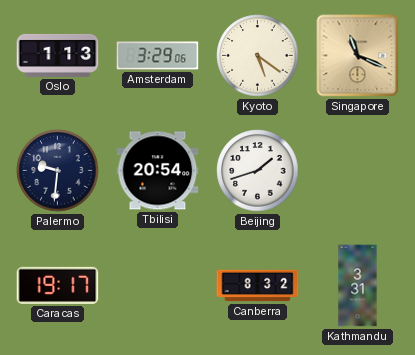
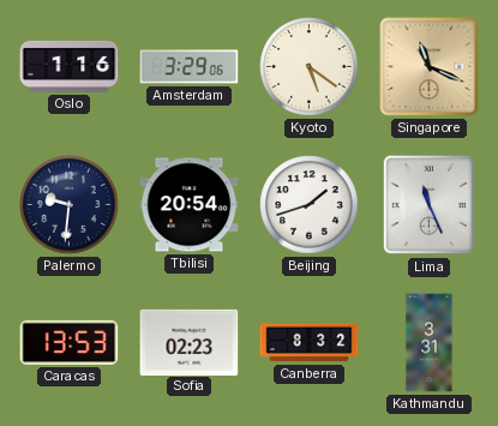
Oslo: 1:13 -> 1:16
Lima: none -> 11:26
Caracas: 19:17 -> 13:53
Sofia: none -> 02:23
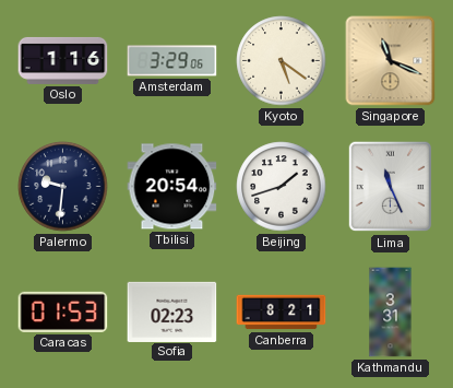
Caracas: 13:53 -> 01:53
Canberra: 8:32 -> 8:21
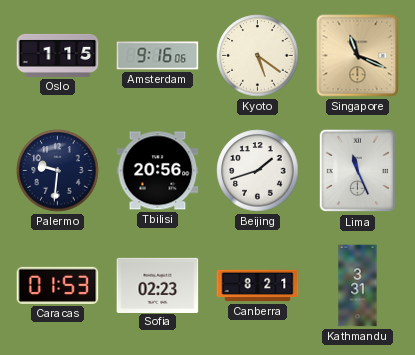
Oslo: 1:16 -> 1:15
Amsterdam: 3:29 -> 9:16
Tbilisi: 20:54 -> 20:56
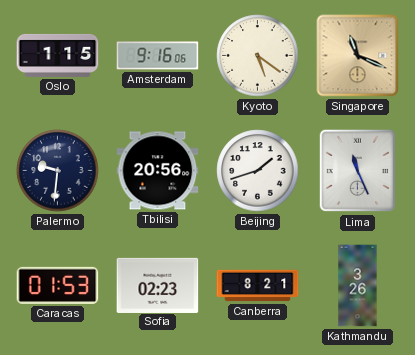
Kathmandu: 3:31 -> 3:26
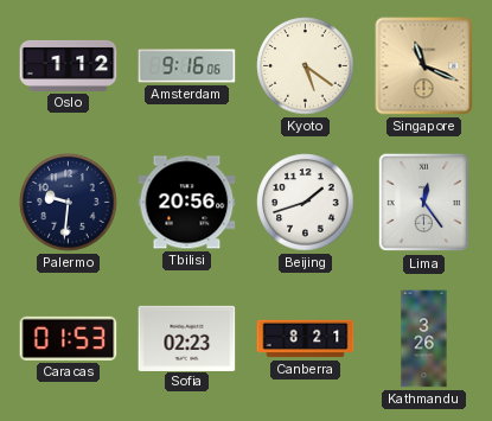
Oslo: 1:15 -> 1:12
Lima: 11:26 -> 12:24
